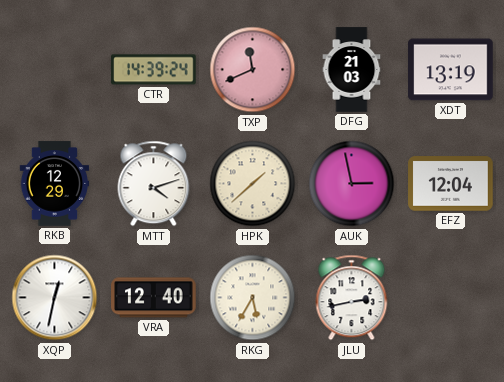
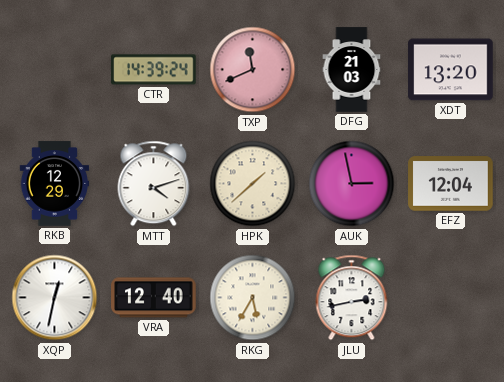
XDT: 13:19 -> 13:20
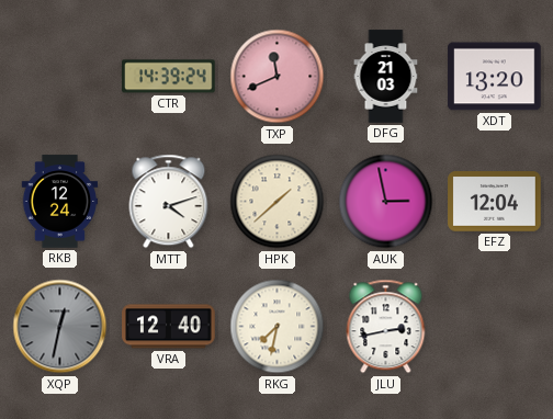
RKB: 12:29 -> 12:24
XQP dial: white -> grey
RKG: 5:35 -> 7:32
